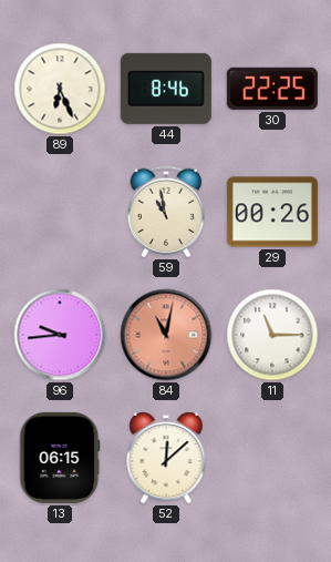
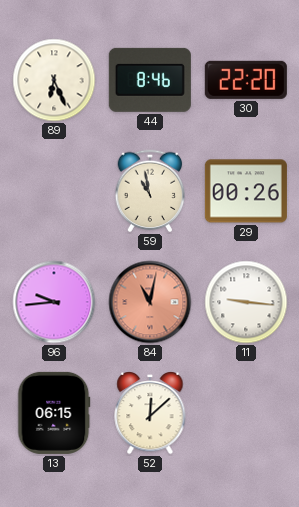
30: 22:25 -> 22:20
11: 11:15 -> 9:16
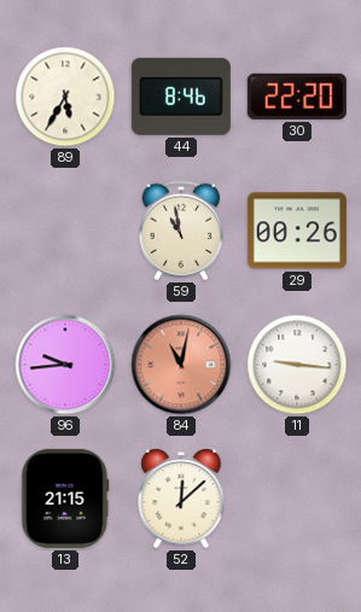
89: 6:26 -> 5:35
13: 06:15 -> 21:15
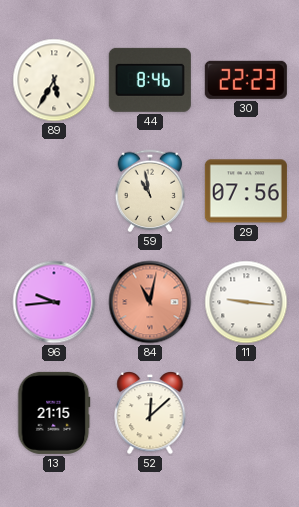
30: 22:20 -> 22:23
29: 00:26 -> 07:56
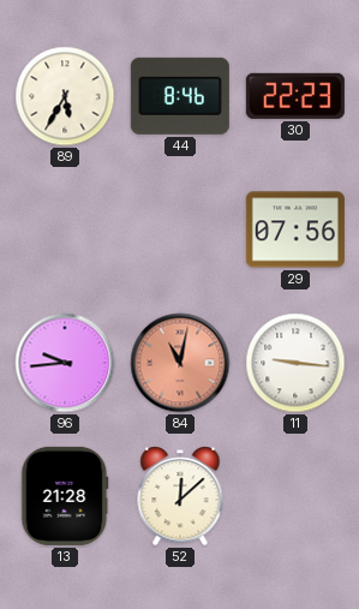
59: 10:58 -> none
13: 21:15 -> 21:28
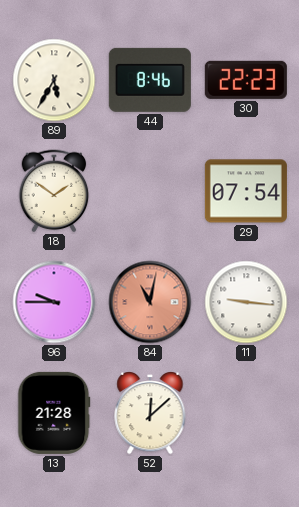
18: none -> 1:51
29: 07:56 -> 07:54
96: 9:44 -> 9:45
